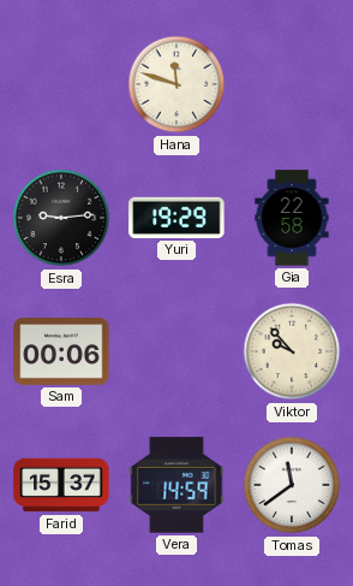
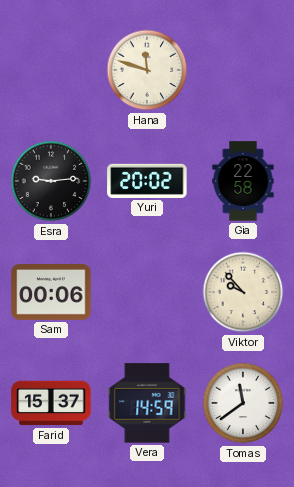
Yuri: 19:29 -> 20:02
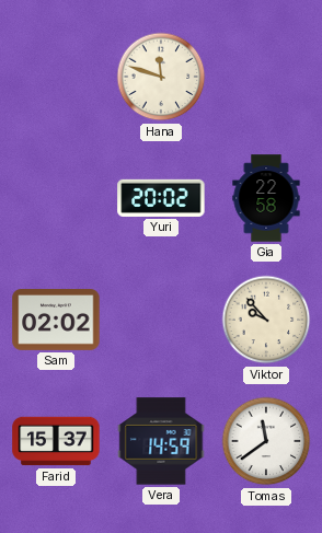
Esra: 9:14 -> none
Sam: 00:06 -> 02:02
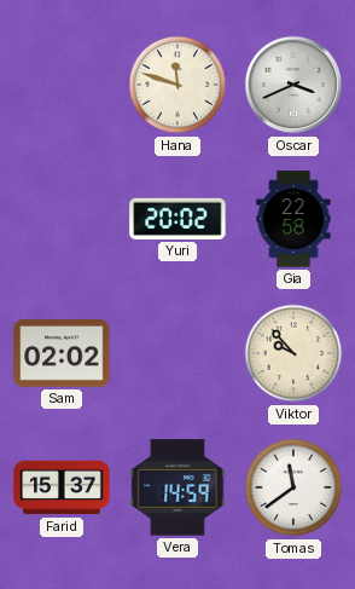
Oscar: none -> 3:41
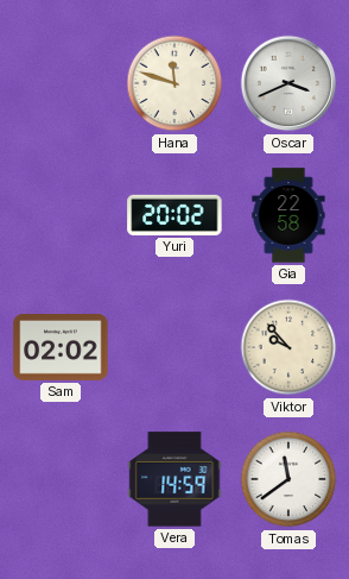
Farid: 15:37 -> none
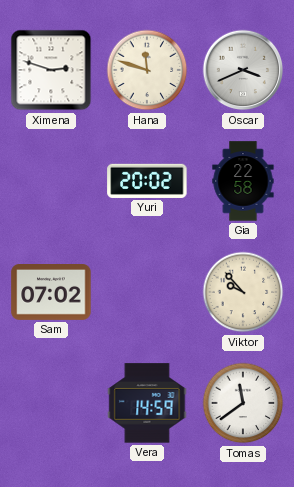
Ximena: none -> 2:48
Sam: 02:02 -> 07:02
